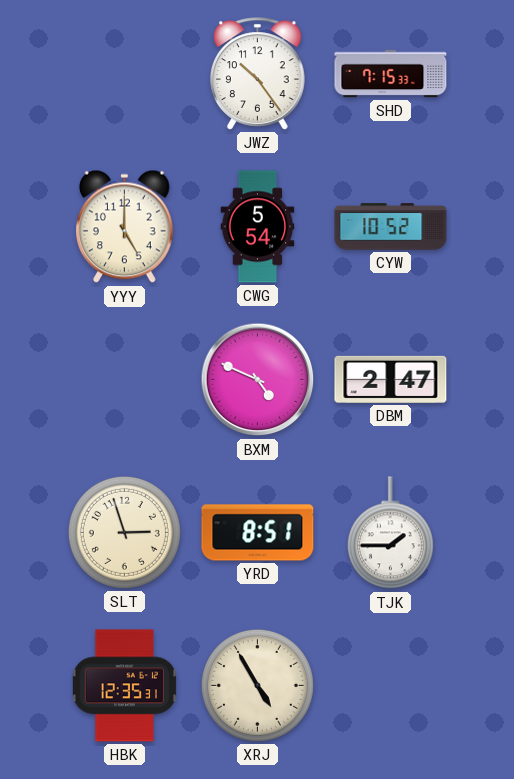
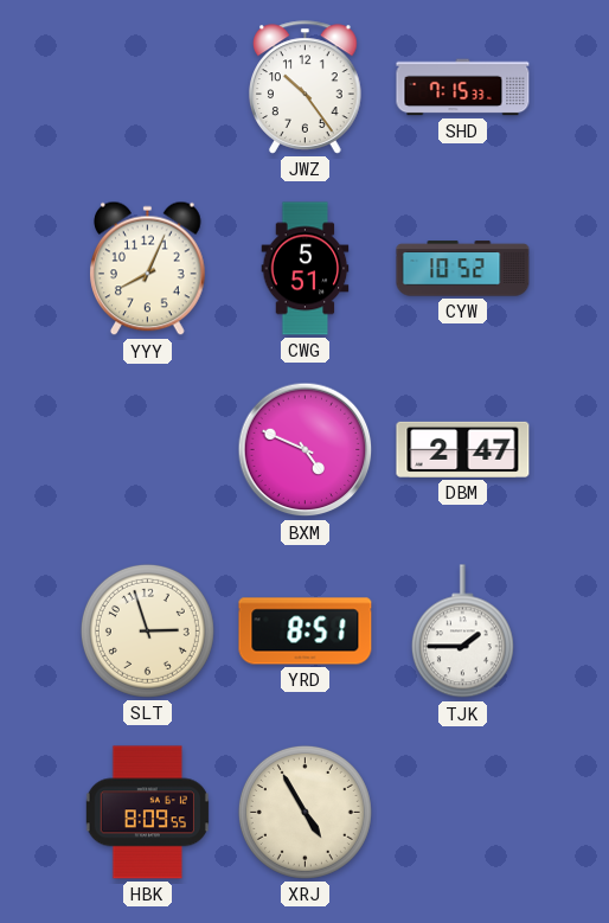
YYY: 5:00 -> 8:04
CWG: 5:54 -> 5:51
HBK: 12:35 -> 8:09
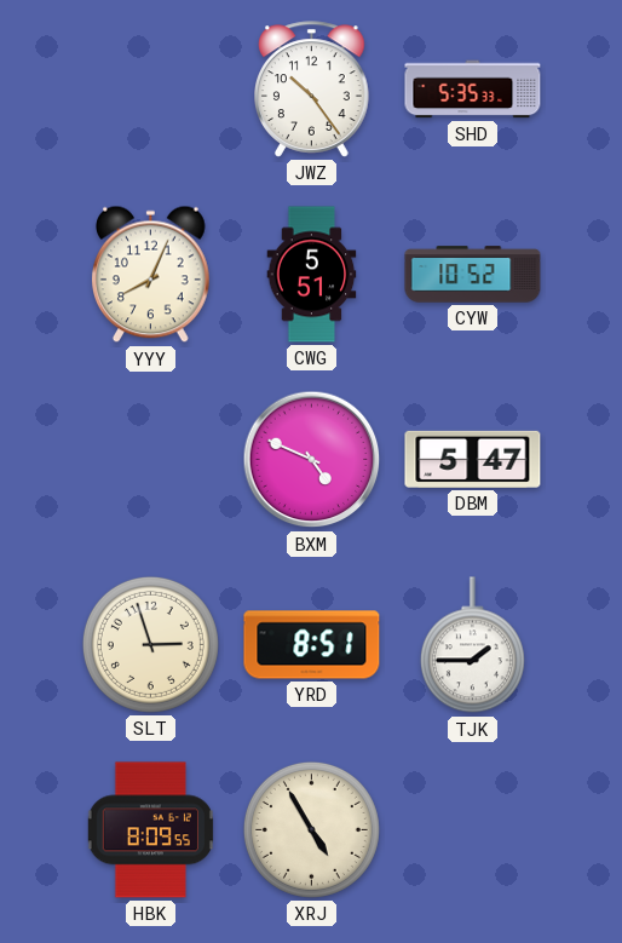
SHD: 7:15 -> 5:35
DBM: 2:47 -> 5:47
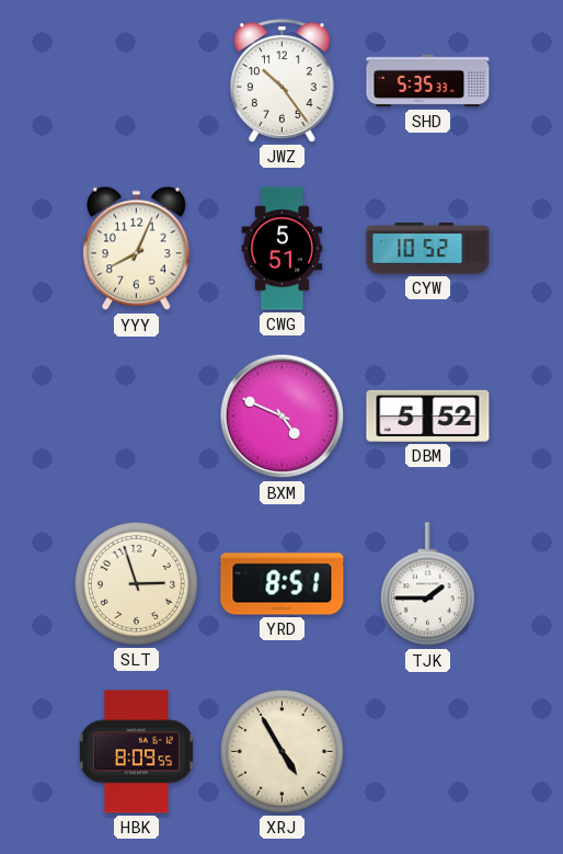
DBM: 5:47 -> 5:52
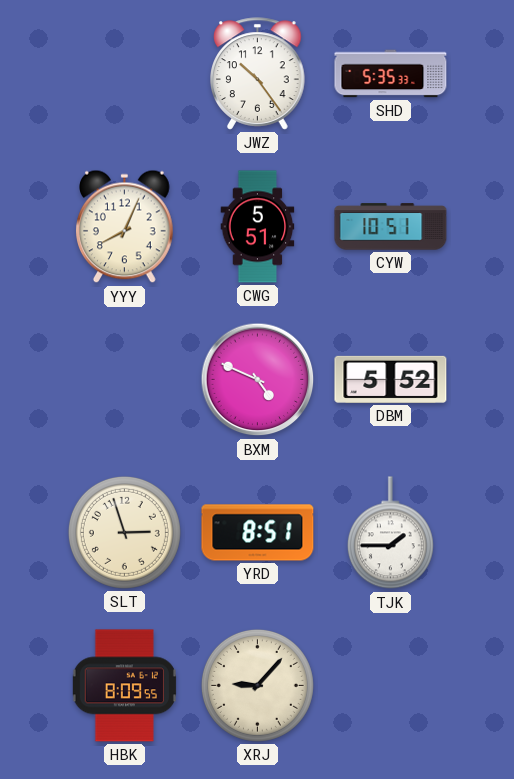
CYW: 10:52 -> 10:51
XRJ: 4:55 -> 9:07
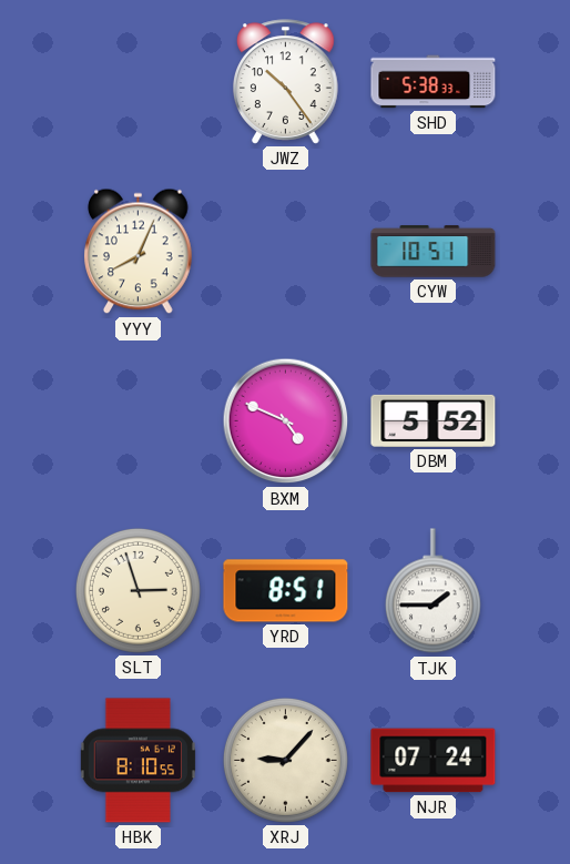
SHD: 5:35 -> 5:38
CWG: 5:51 -> none
HBK: 8:09 -> 8:10
NJR: none -> 07:24
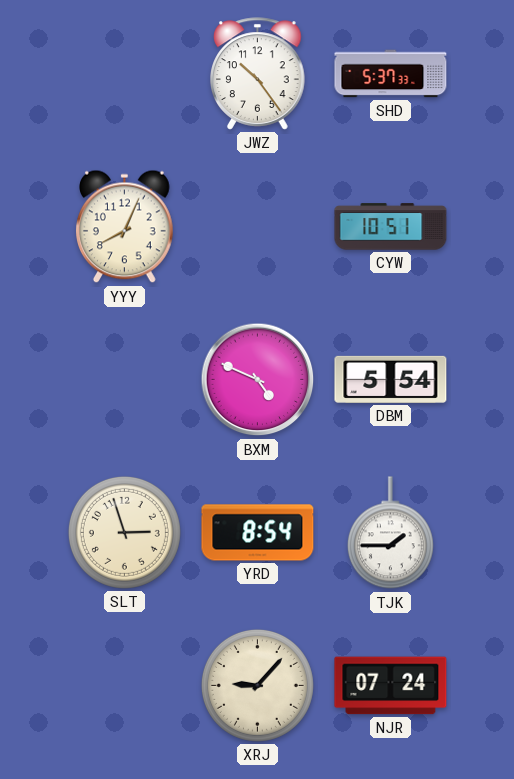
SHD: 5:38 -> 5:37
DBM: 5:52 -> 5:54
YRD: 8:51 -> 8:54
HBK: 8:10 -> none
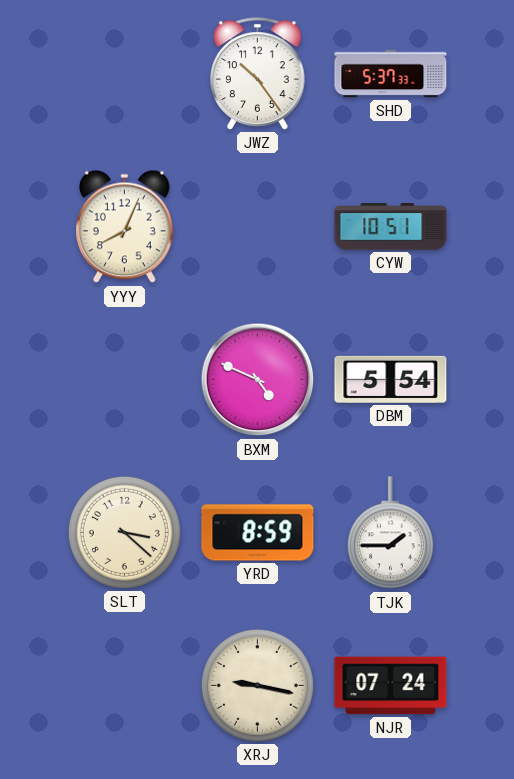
SLT: 2:57 -> 3:22
YRD: 8:54 -> 8:59
XRJ: 9:07 -> 9:17
